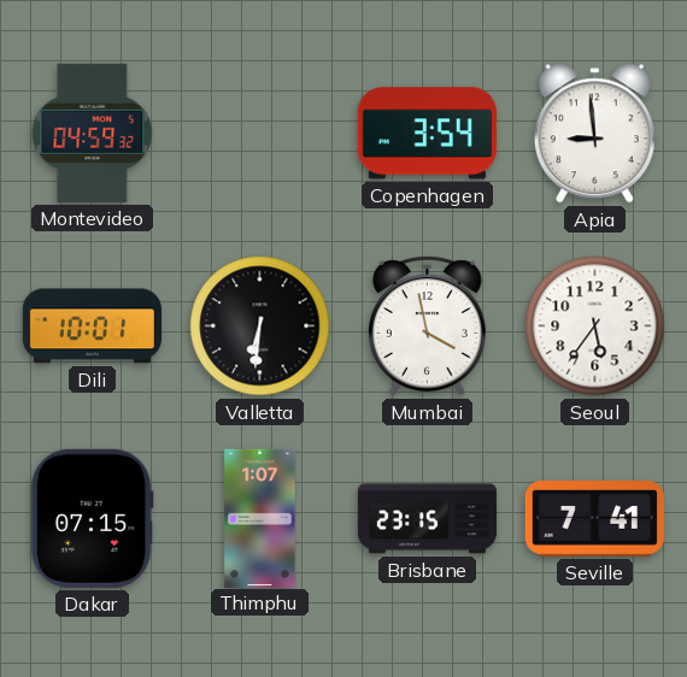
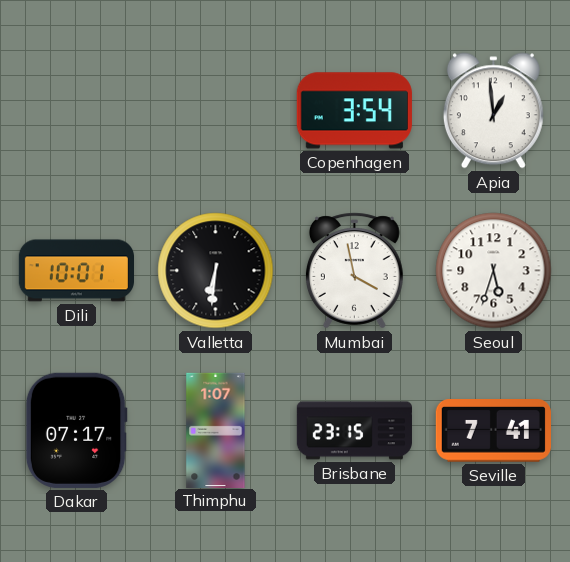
Montevideo: 04:59 -> none
Apia: 8:59 -> 12:59
Seoul: 5:36 -> 5:33
Dakar: 07:15 -> 07:17
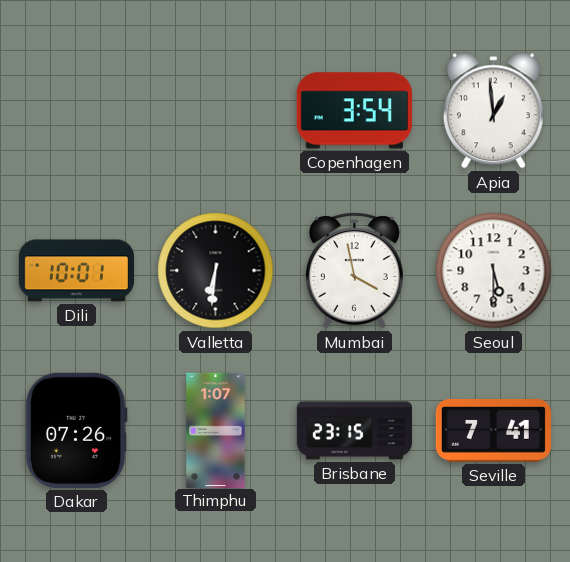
Seoul: 5:33 -> 5:30
Dakar: 07:17 -> 07:26
